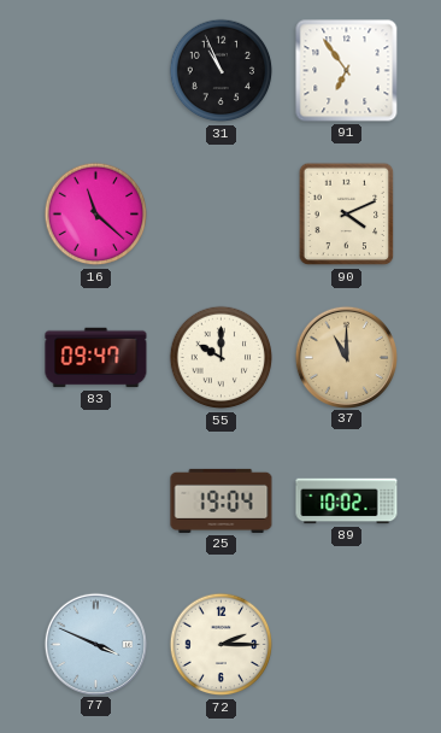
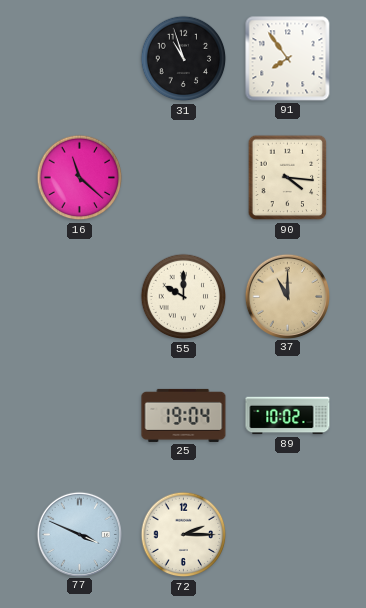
31: 10:56 -> 10:57
91: 6:54 -> 7:54
90: 4:11 -> 4:16
83: 09:47 -> none
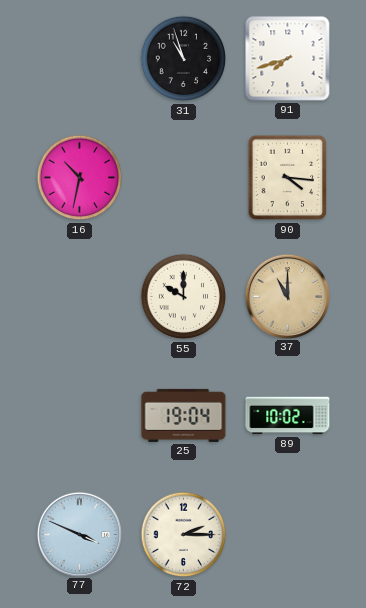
91: 7:54 -> 7:42
16: 11:22 -> 10:32
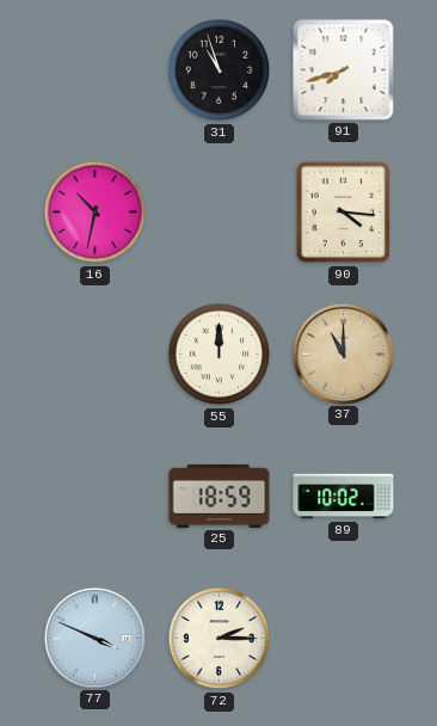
55: 10:00 -> 12:00
25: 19:04 -> 18:59
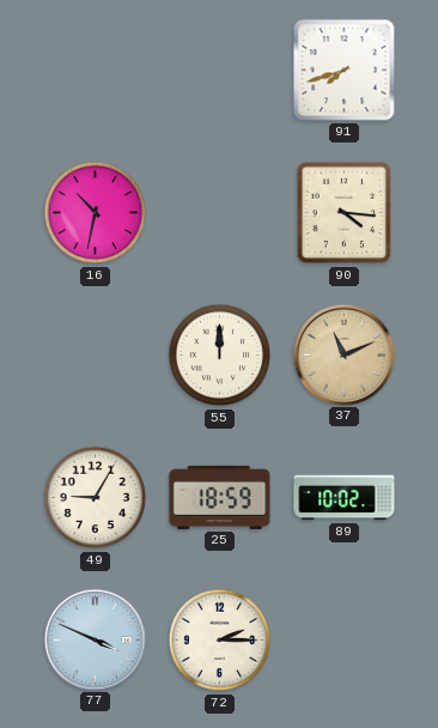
31: 10:57 -> none
37: 11:00 -> 11:11
49: none -> 9:05
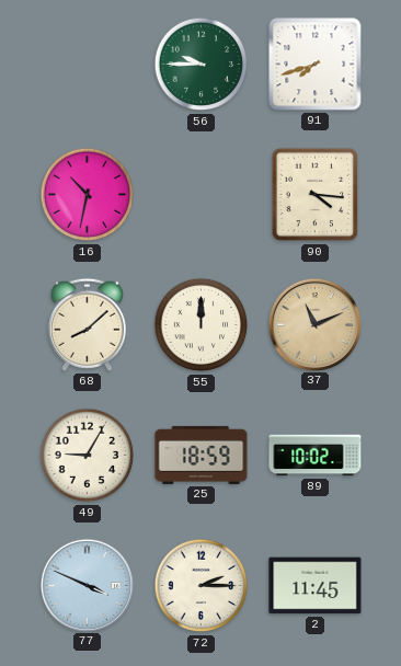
56: none -> 9:45
68: none -> 8:08
2: none -> 11:45
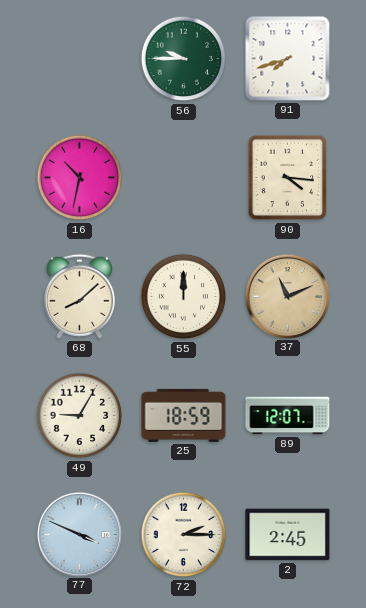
89: 10:02 -> 12:07
2: 11:45 -> 2:45
